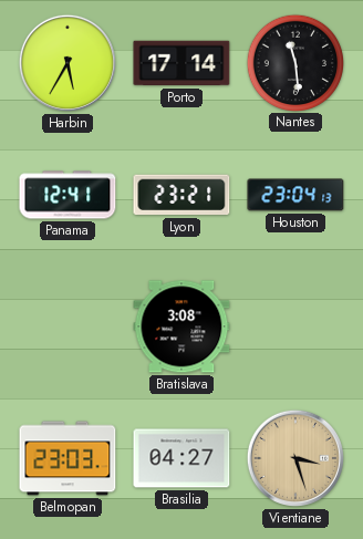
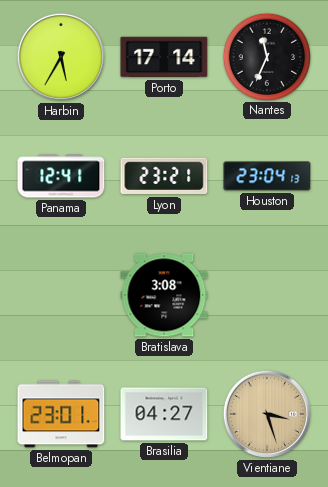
Nantes: 11:29 -> 11:34
Belmopan: 23:03 -> 23:01
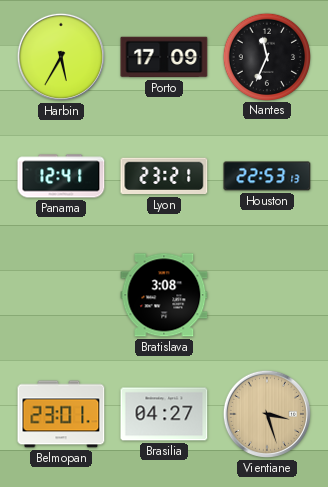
Porto: 17:14 -> 17:09
Houston: 23:04 -> 22:53
